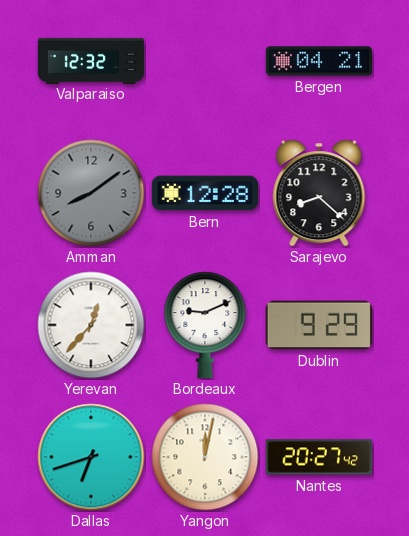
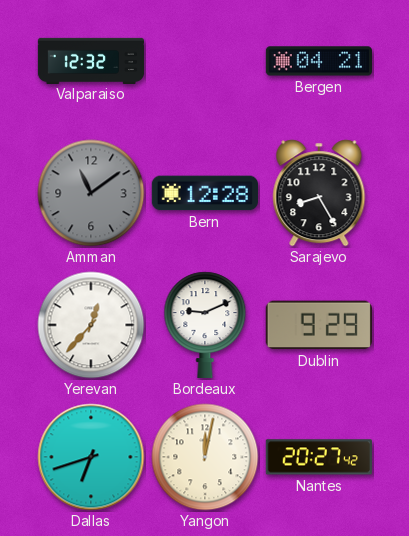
Amman: 8:09 -> 11:09
Sarajevo: 8:22 -> 8:25
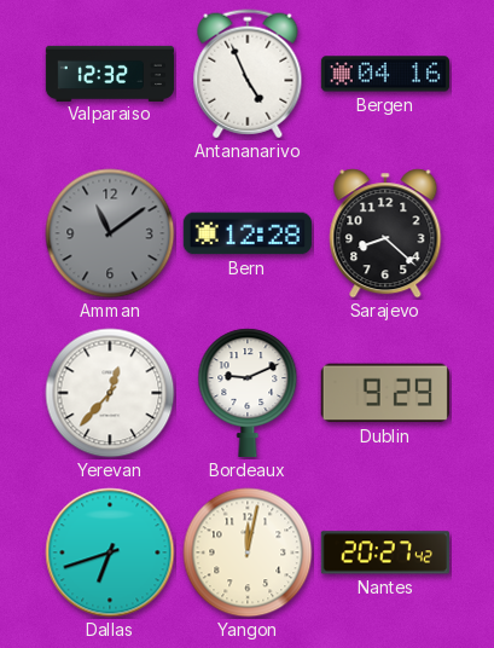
Antananarivo: none -> 4:56
Bergen: 04:21 -> 04:16
Sarajevo: 8:25 -> 8:22
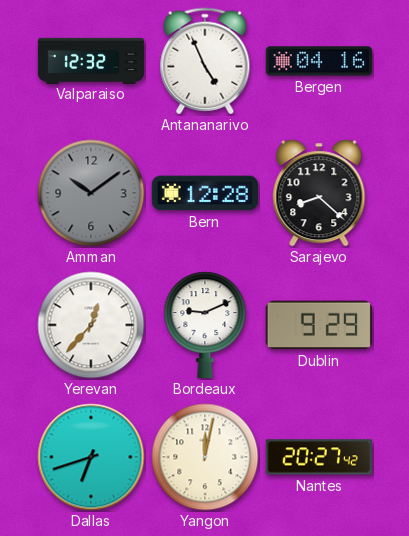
Amman: 11:09 -> 10:09
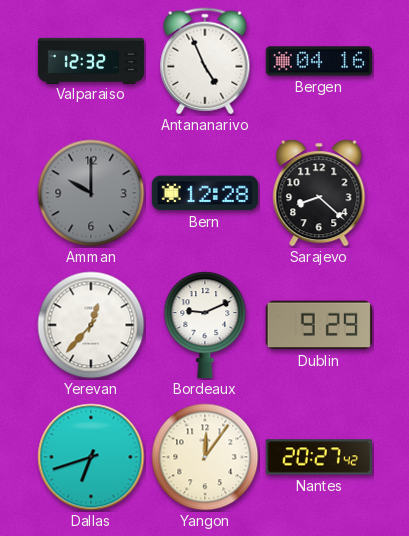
Amman: 10:09 -> 10:00
Yangon: 12:02 -> 12:06
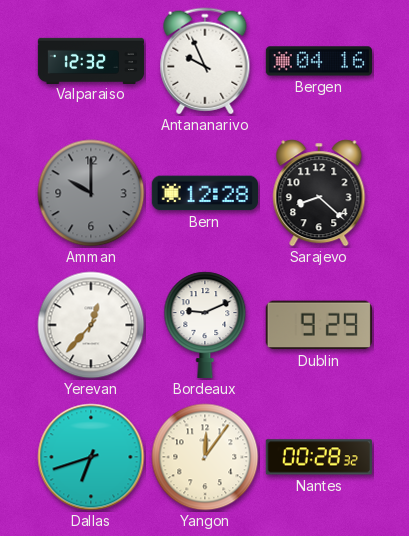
Antananarivo: 4:56 -> 9:56
Nantes: 20:27 -> 00:28
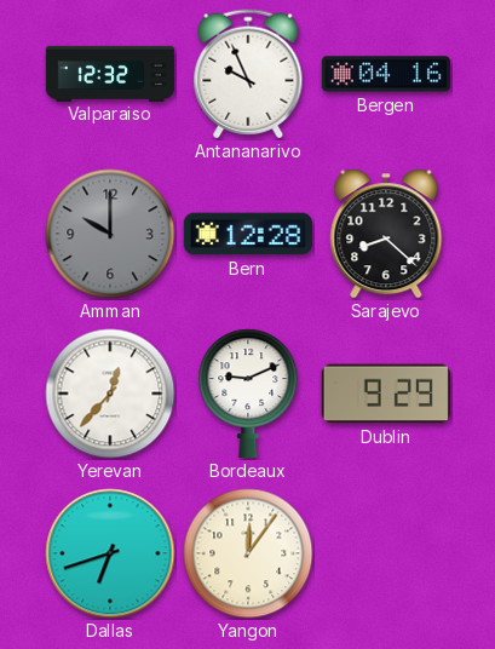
Nantes: 00:28 -> none
